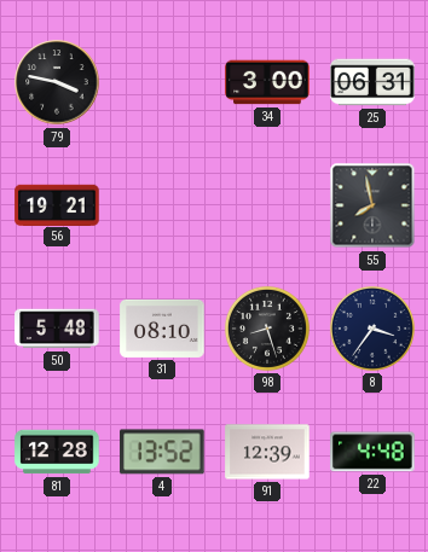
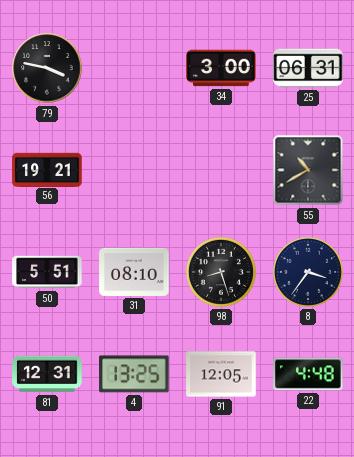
55: 7:58 -> 10:40
50: 5:48 -> 5:51
81: 12:28 -> 12:31
4: 13:52 -> 13:25
91: 12:39 -> 12:05
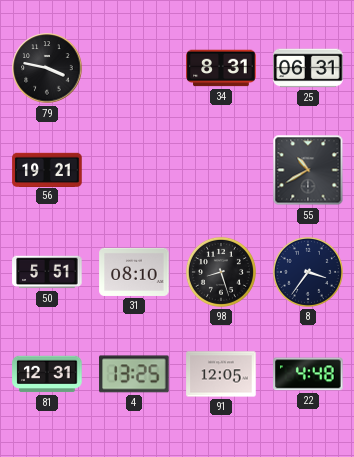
34: 3:00 -> 8:31
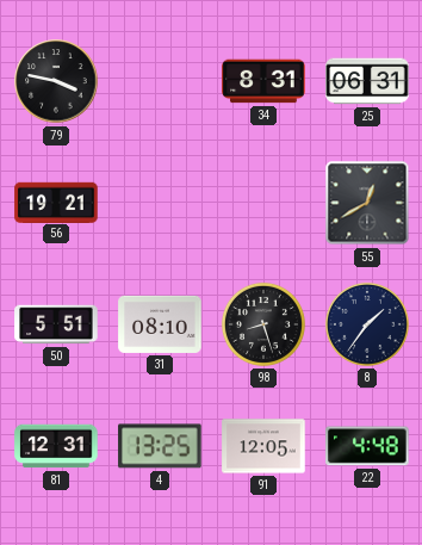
55: 10:40 -> 12:40
8: 3:36 -> 1:36
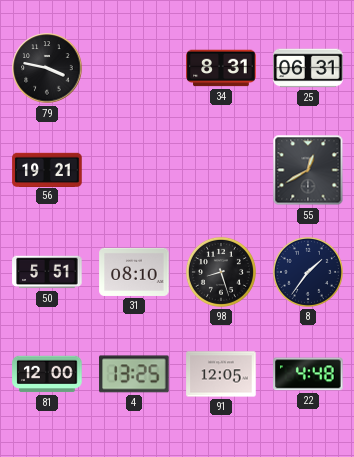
81: 12:31 -> 12:00
